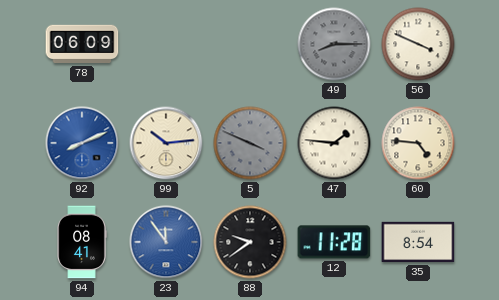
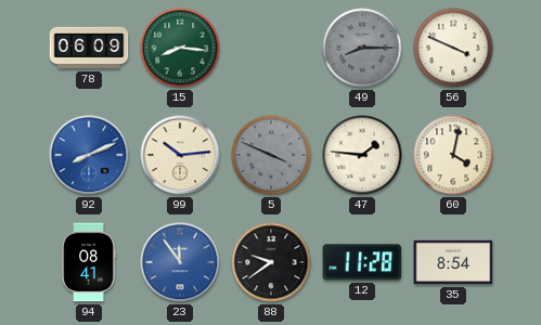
15: none -> 8:16
60: 4:46 -> 4:02
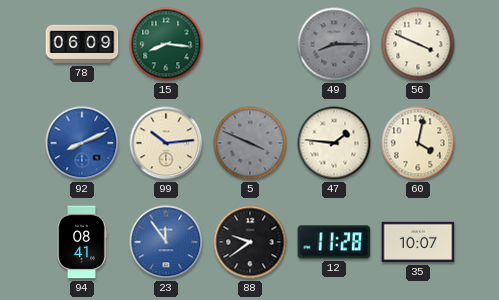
35: 8:54 -> 10:07
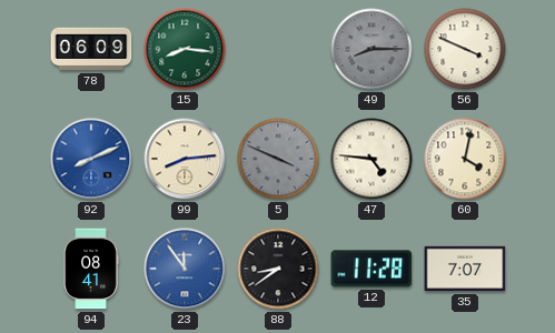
99: 10:14 -> 8:14
47: 1:46 -> 4:46
88: 9:39 -> 8:39
35: 10:07 -> 7:07
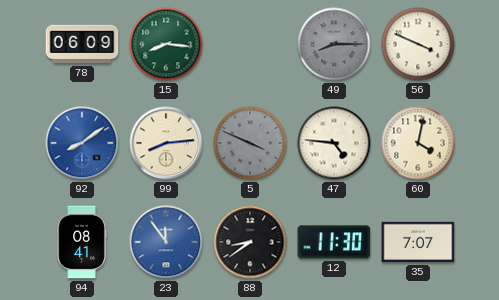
92: 8:11 -> 8:09
12: 11:28 -> 11:30
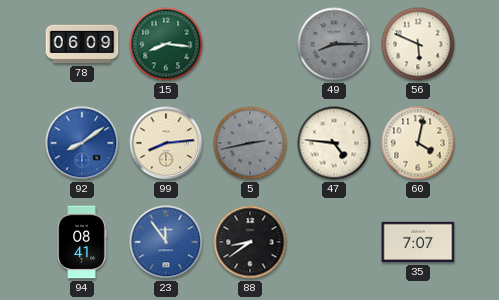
56: 3:49 -> 5:49
5: 3:49 -> 2:43
12: 11:30 -> none
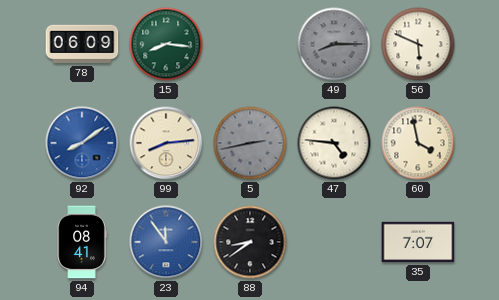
60: 4:02 -> 3:58
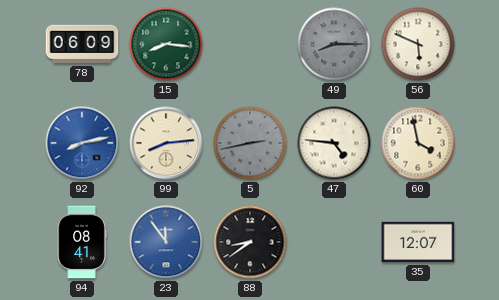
92: 8:09 -> 8:13
35: 7:07 -> 12:07
